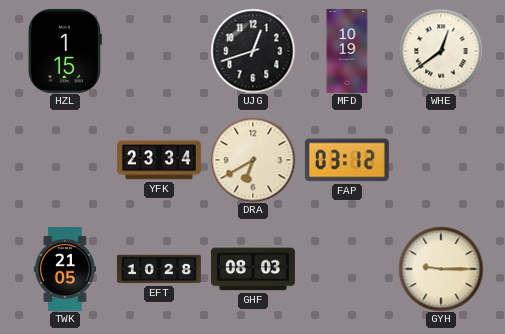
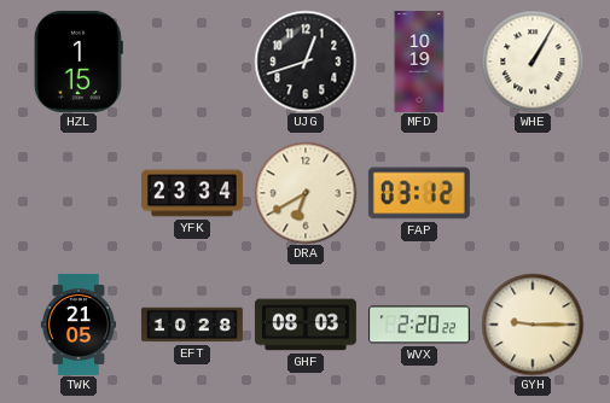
WHE: 12:39 -> 1:05
WVX: none -> 2:20
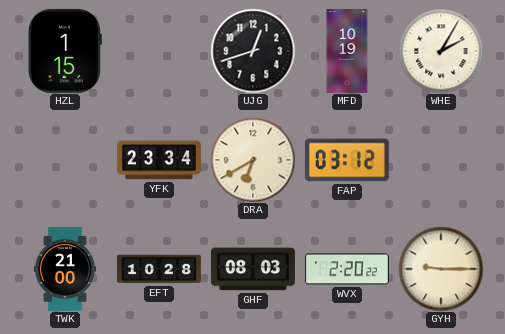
WHE: 1:05 -> 2:05
TWK: 21:05 -> 21:00
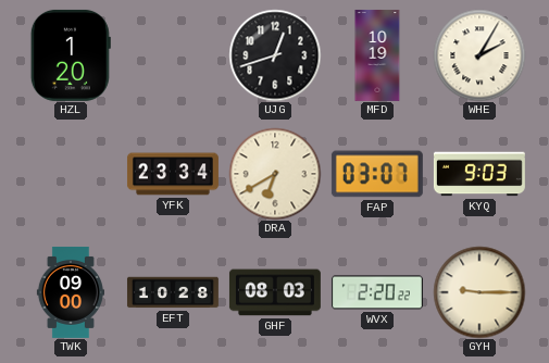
HZL: 1:15 -> 1:20
FAP: 03:12 -> 03:07
KYQ: none -> 9:03
TWK: 21:00 -> 09:00
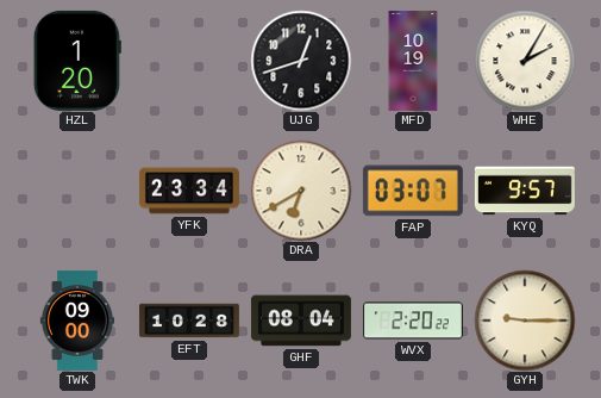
KYQ: 9:03 -> 9:57
GHF: 08:03 -> 08:04
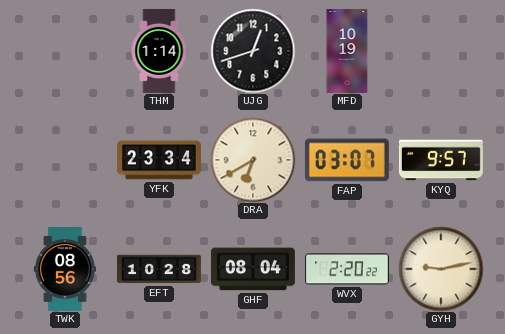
HZL: 1:20 -> none
THM: none -> 1:14
WHE: 2:05 -> none
TWK: 09:00 -> 08:56
GYH: 9:15 -> 9:13
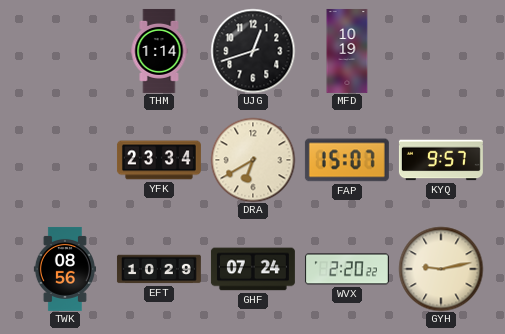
FAP: 03:07 -> 15:07
EFT: 10:28 -> 10:29
GHF: 08:04 -> 07:24
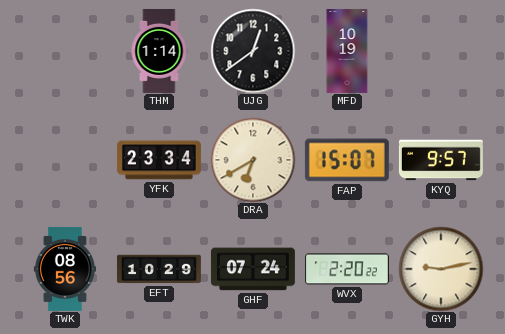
UJG: 12:42 -> 12:39
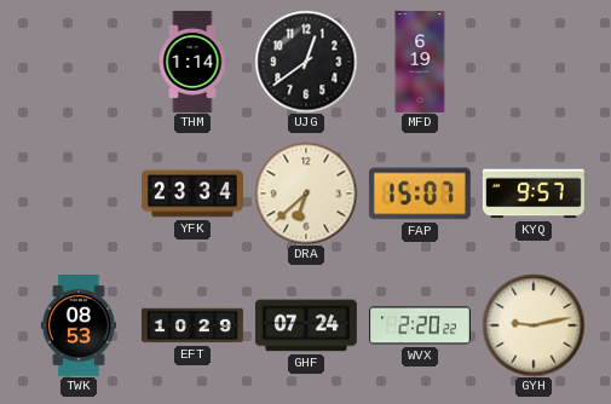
MFD: 10:19 -> 6:19
DRA: 6:40 -> 6:38
TWK: 08:56 -> 08:53
